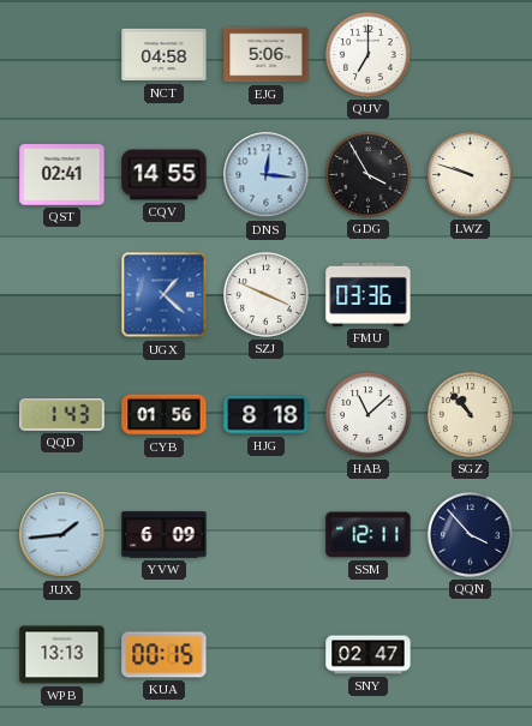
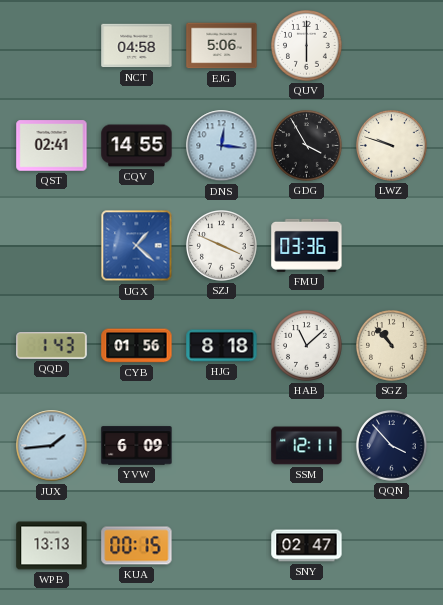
QUV: 7:00 -> 6:00
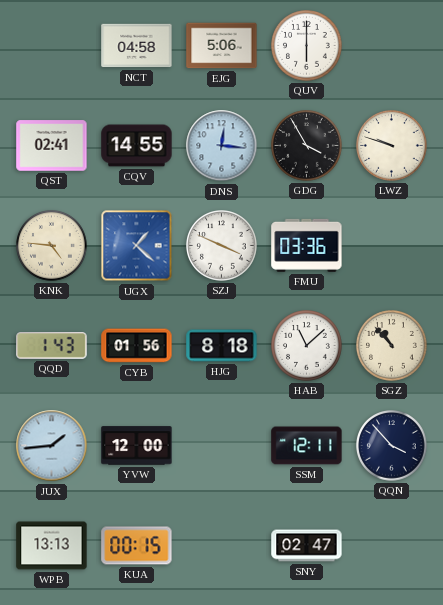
KNK: none -> 4:46
YVW: 6:09 -> 12:00
